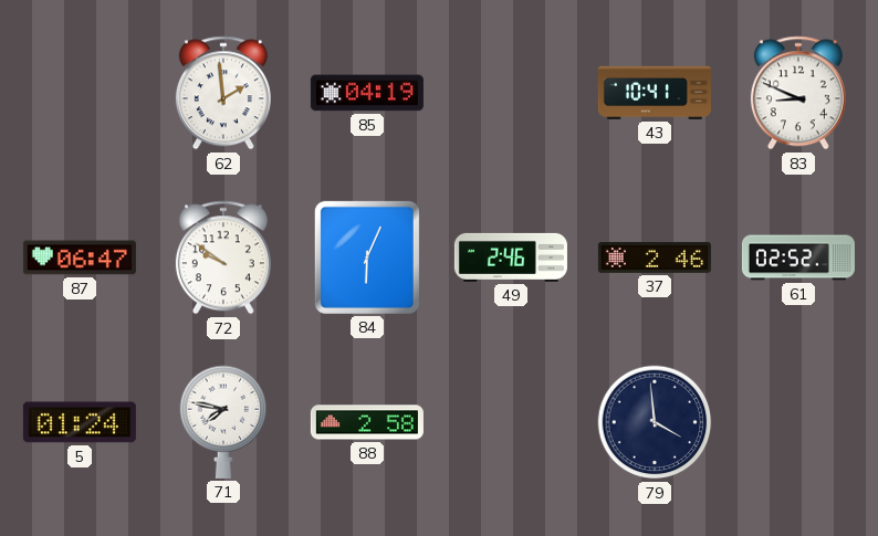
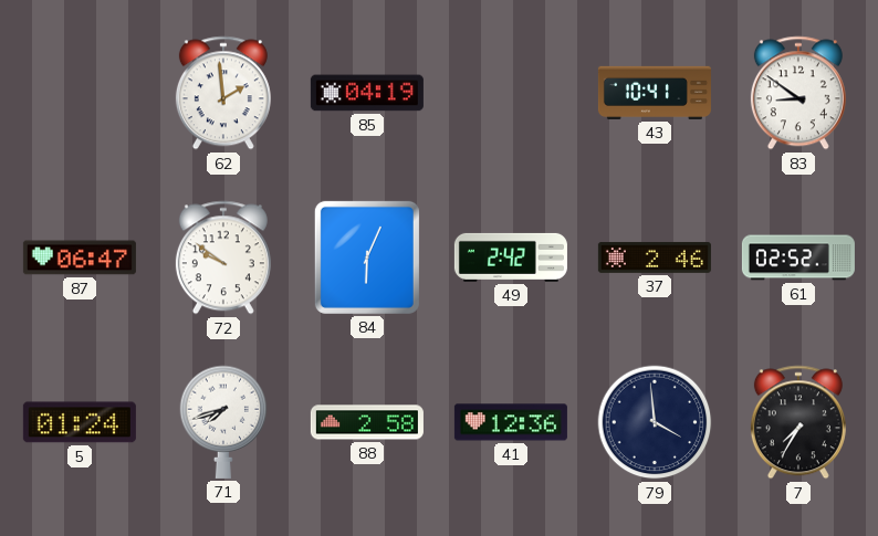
83: 8:49 -> 8:51
49: 2:46 -> 2:42
71: 7:47 -> 7:42
41: none -> 12:36
7: none -> 7:35
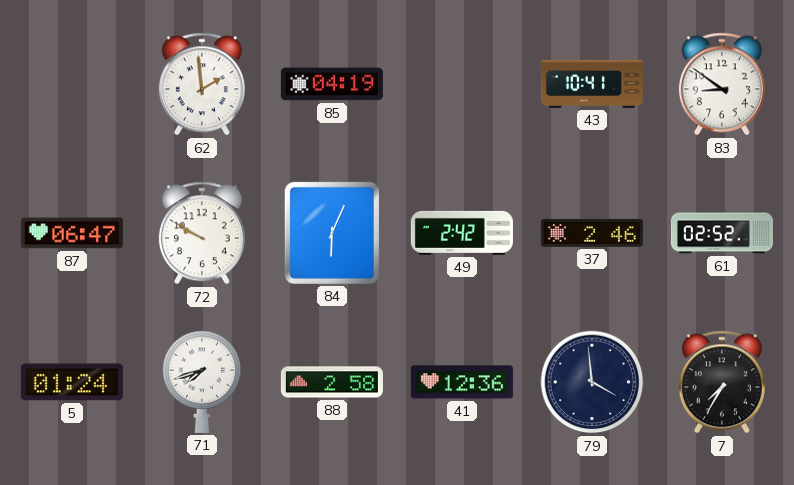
72: 9:51 -> 9:50
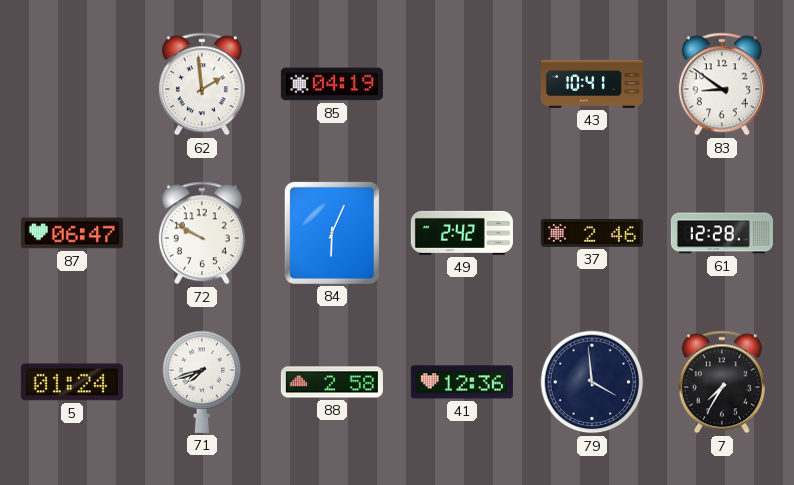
61: 02:52 -> 12:28
